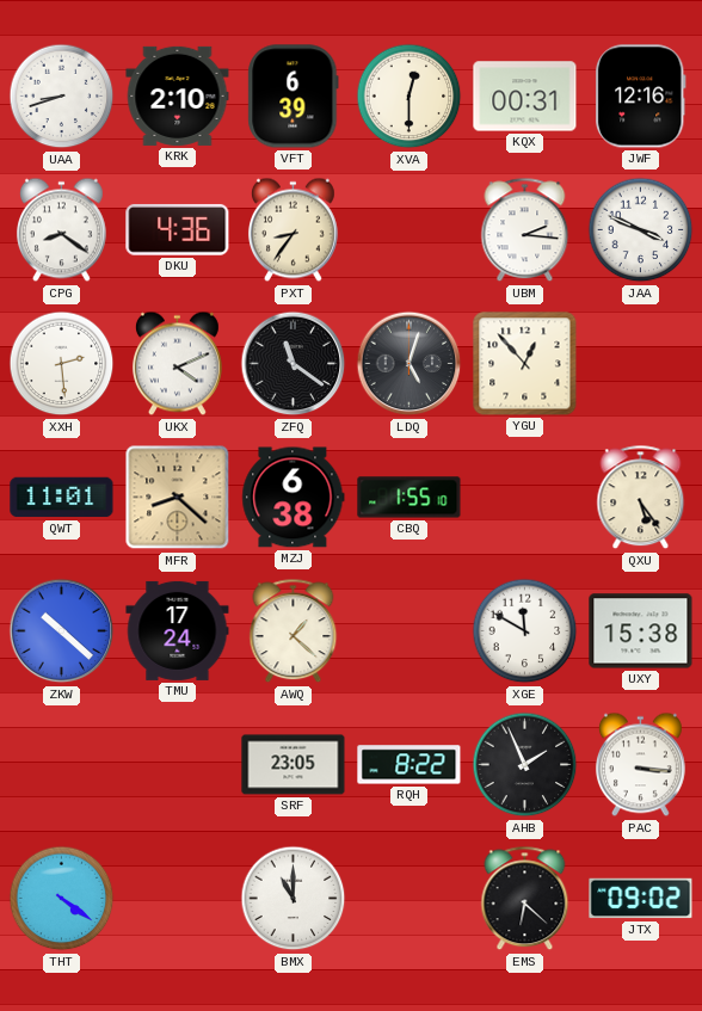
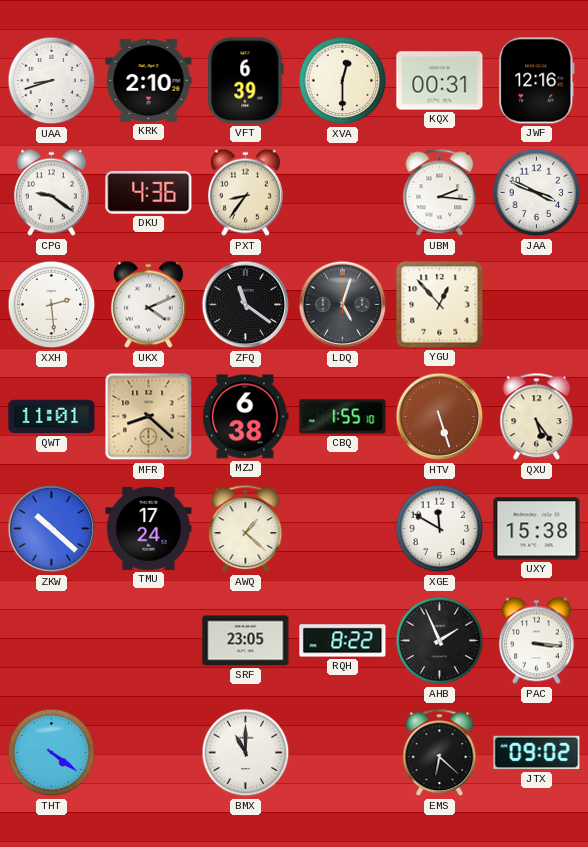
CPG: 8:21 -> 9:21
HTV: none -> 5:27
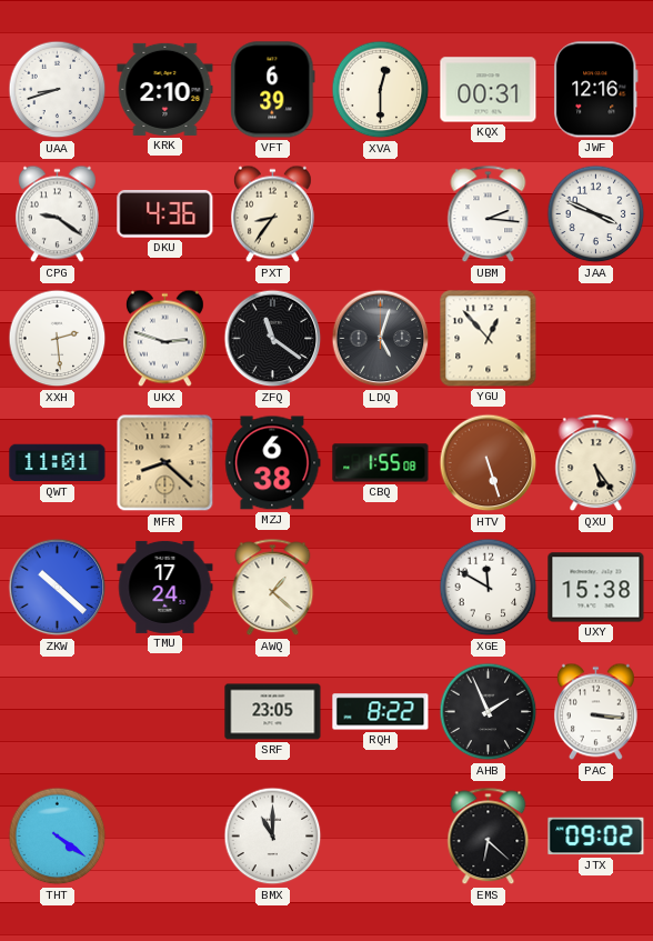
UKX: 4:11 -> 2:48
CBQ: 1:55:10 -> 1:55:08
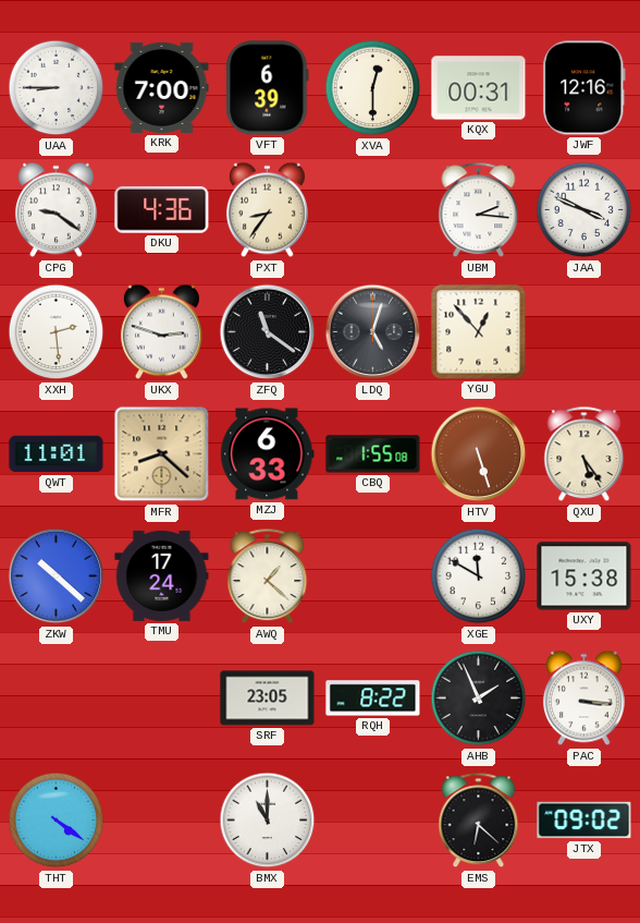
UAA: 8:42 -> 8:45
KRK: 2:10 -> 7:00
MZJ: 6:38 -> 6:33
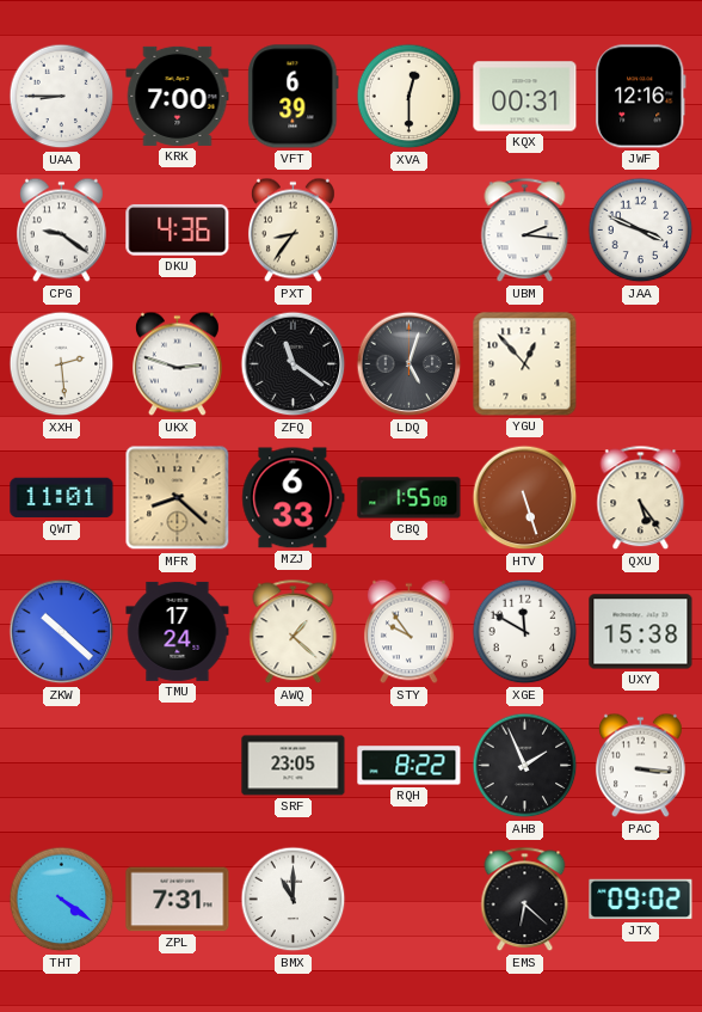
STY: none -> 9:54
ZPL: none -> 7:31
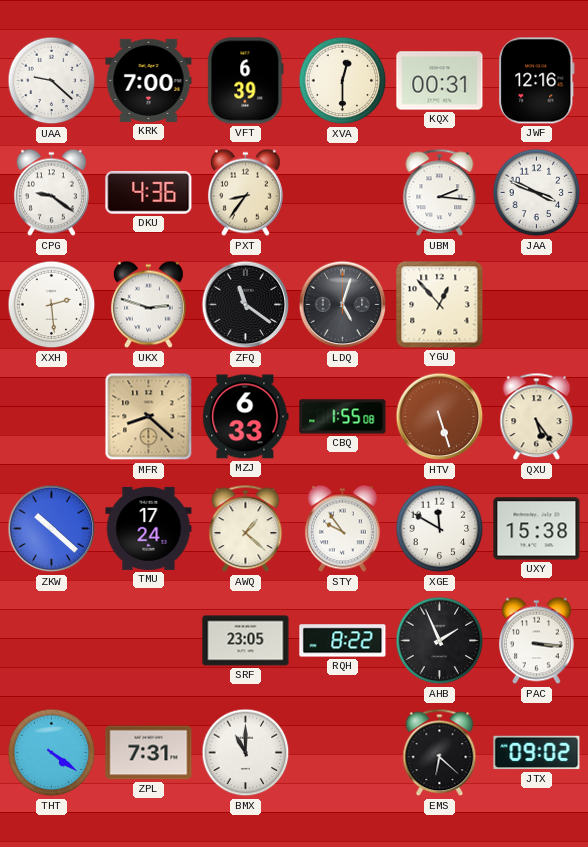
UAA: 8:45 -> 9:22
QWT: 11:01 -> none
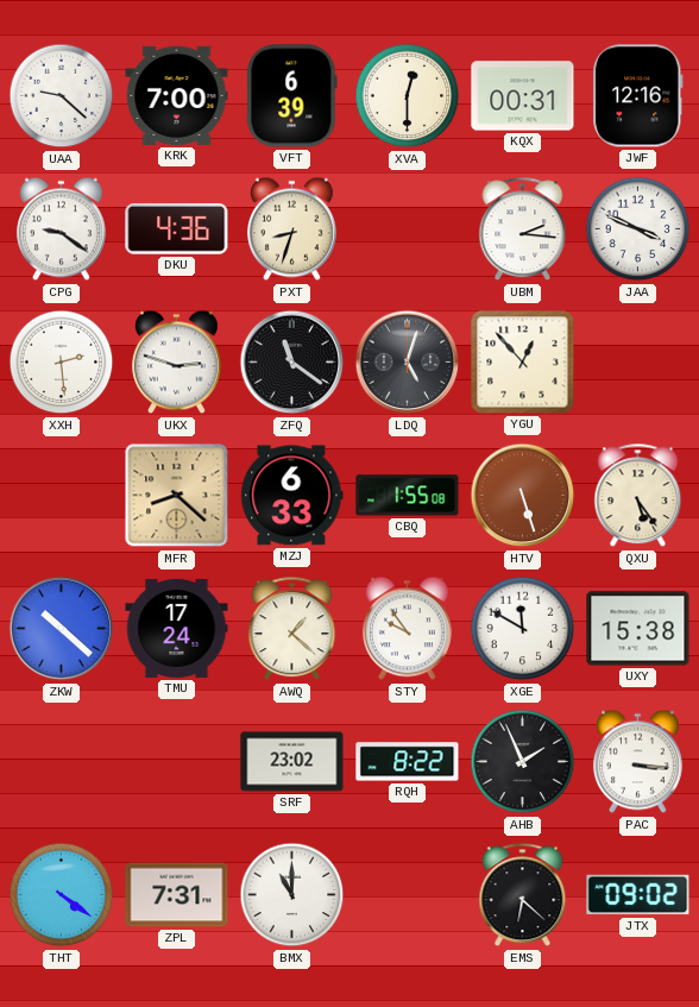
PXT: 8:36 -> 8:33
SRF: 23:05 -> 23:02
